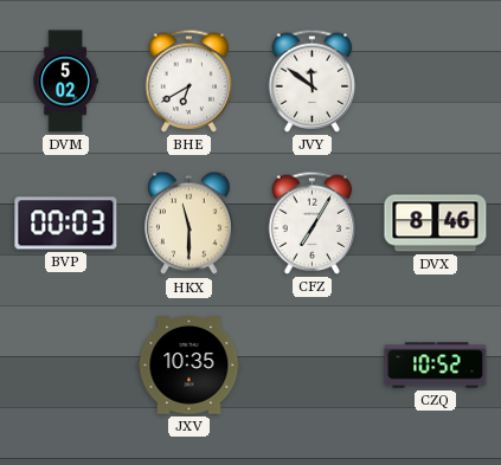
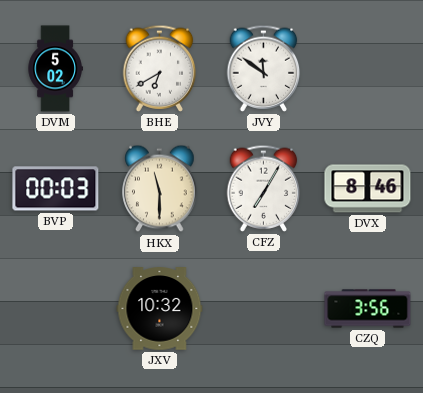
JXV: 10:35 -> 10:32
CZQ: 10:52 -> 3:56
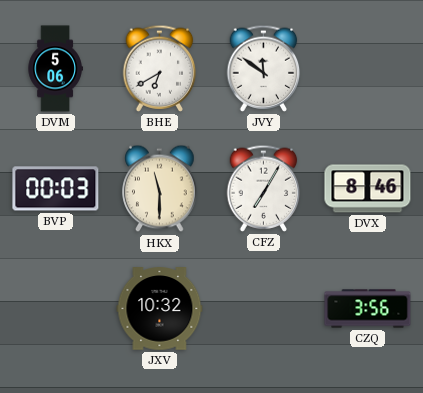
DVM: 5:02 -> 5:06
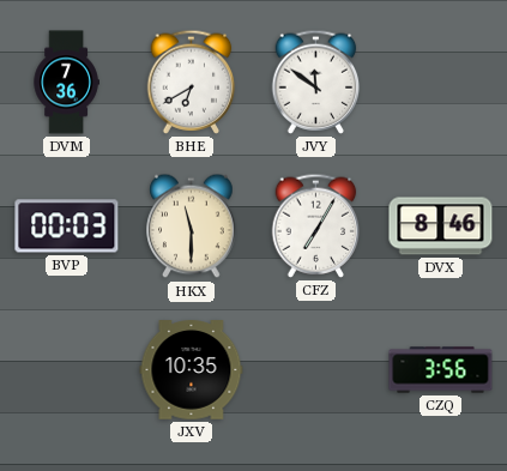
DVM: 5:06 -> 7:36
JXV: 10:32 -> 10:35
